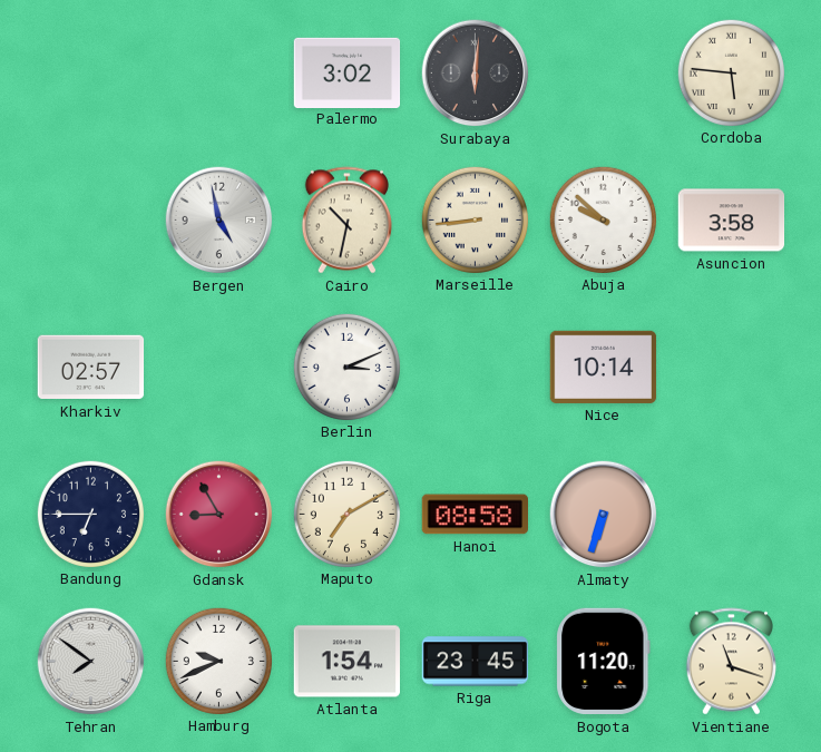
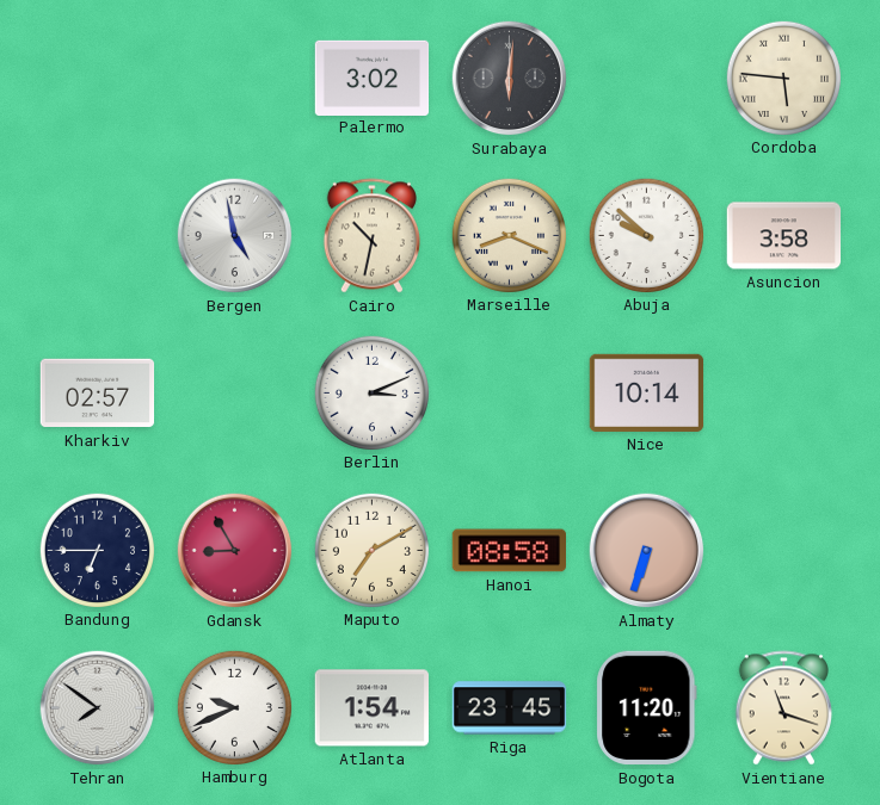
Marseille: 8:44 -> 8:19
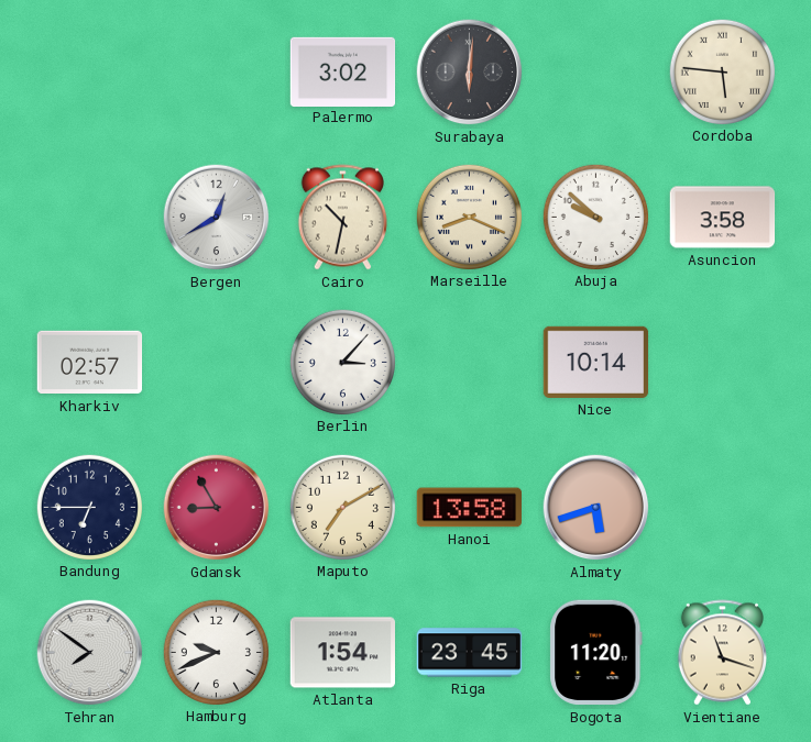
Bergen: 4:58 -> 12:40
Berlin: 3:11 -> 3:07
Hanoi: 08:58 -> 13:58
Almaty: 6:33 -> 5:42
